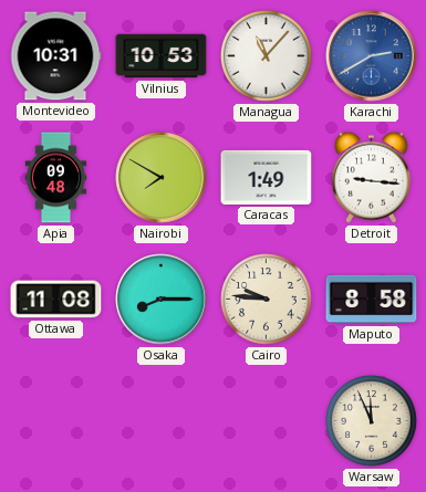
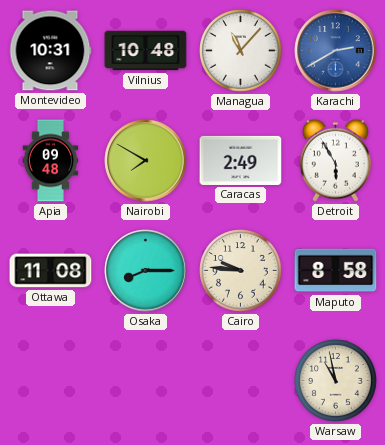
Vilnius: 10:53 -> 10:48
Caracas: 1:49 -> 2:49
Detroit: 9:16 -> 5:55
Warsaw: 11:56 -> 10:58
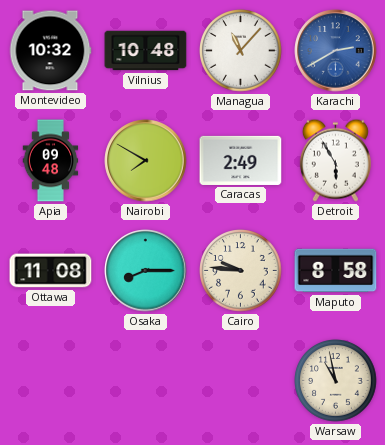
Montevideo: 10:31 -> 10:32
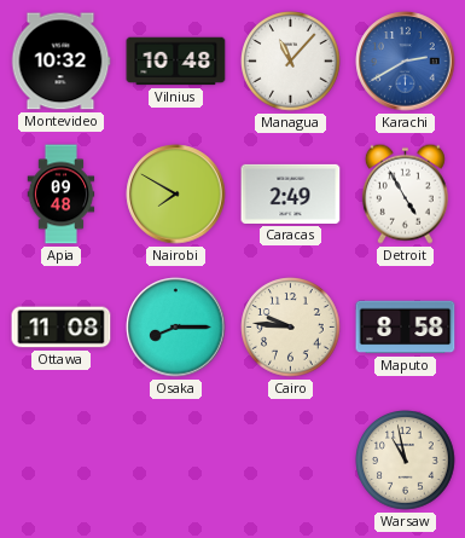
Detroit: 5:55 -> 4:55
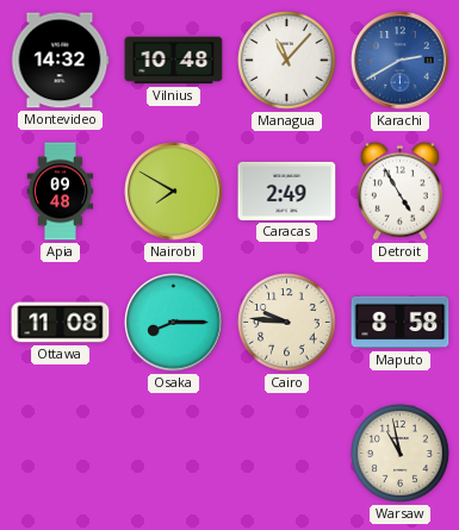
Montevideo: 10:32 -> 14:32
